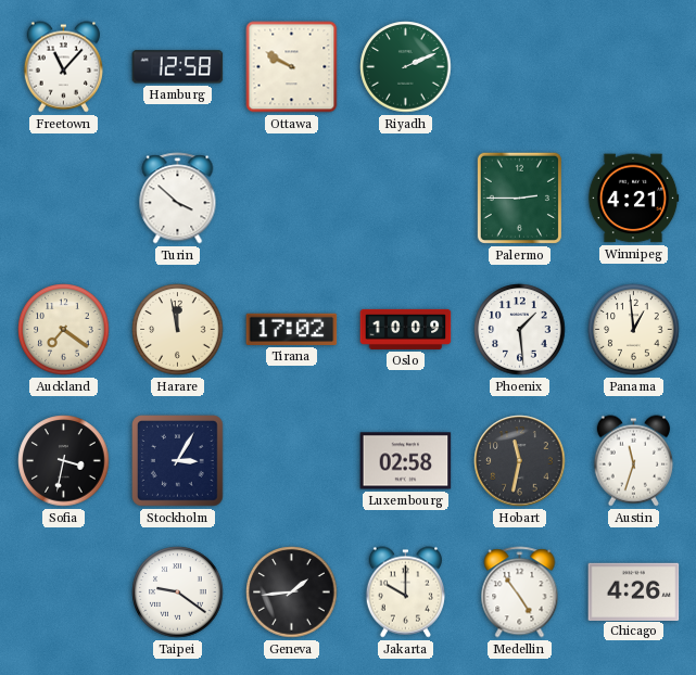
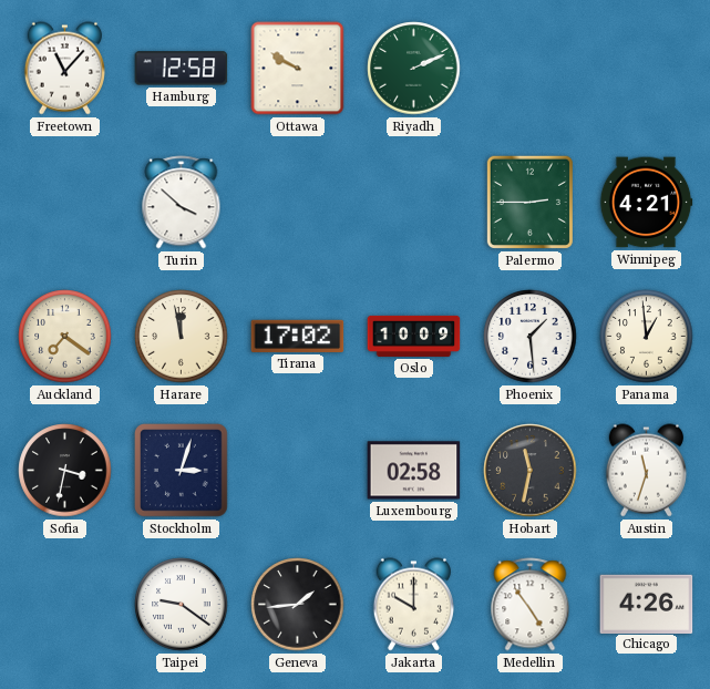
Stockholm: 3:05 -> 3:03
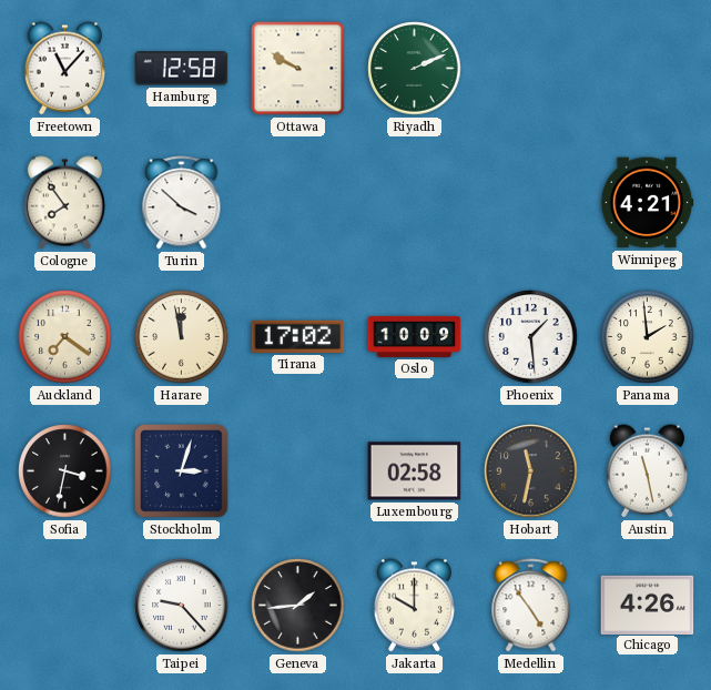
Cologne: none -> 7:54
Palermo: 2:45 -> none
Panama: 12:59 -> 1:59
Austin: 11:33 -> 11:28
Taipei: 9:21 -> 9:23
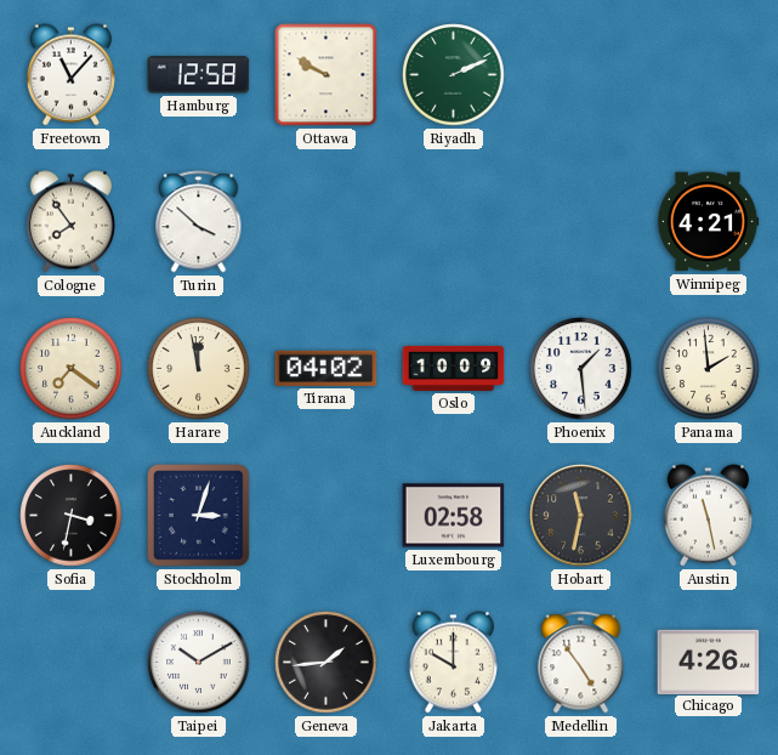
Tirana: 17:02 -> 04:02
Taipei: 9:23 -> 10:10
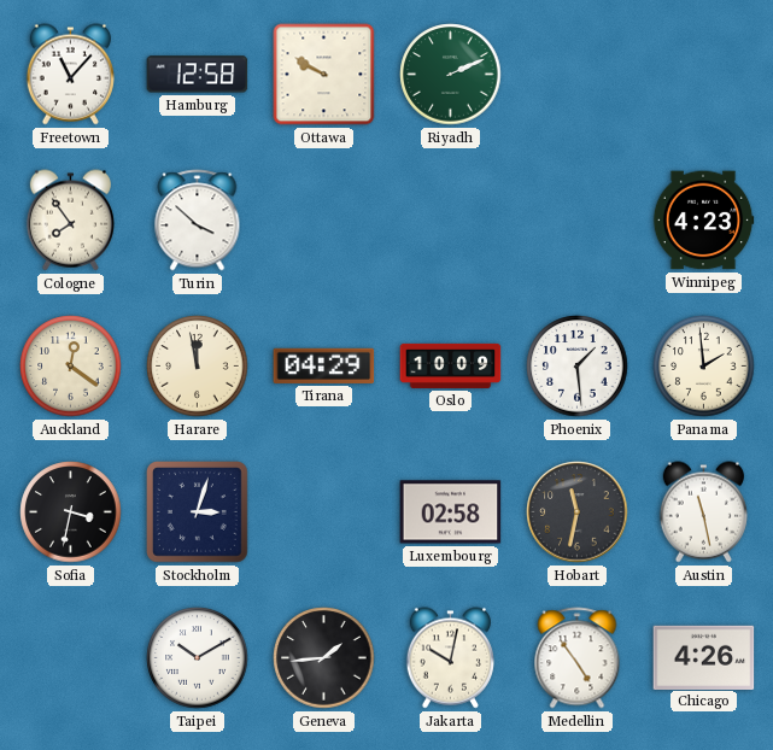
Winnipeg: 4:21 -> 4:23
Auckland: 7:21 -> 12:21
Tirana: 04:02 -> 04:29
Jakarta: 10:00 -> 10:02
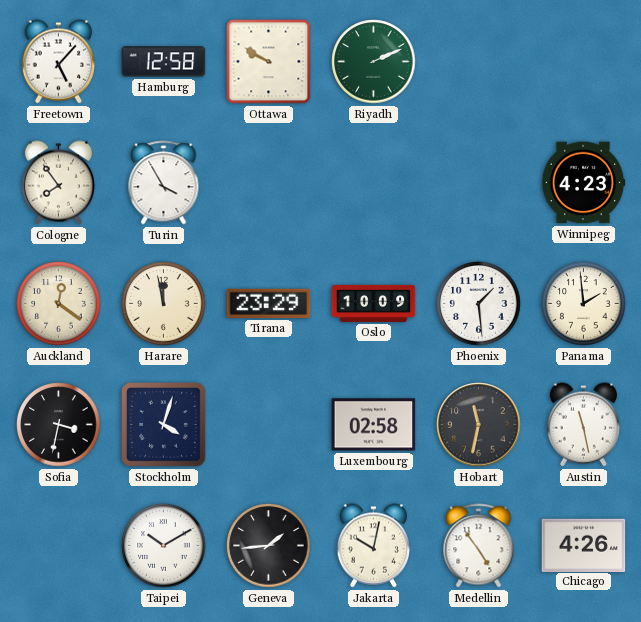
Freetown: 11:07 -> 5:07
Turin: 3:52 -> 3:55
Tirana: 04:29 -> 23:29
Stockholm: 3:03 -> 4:03
